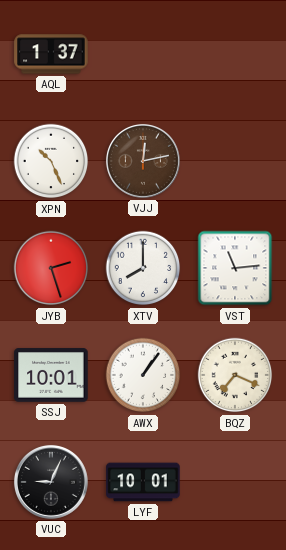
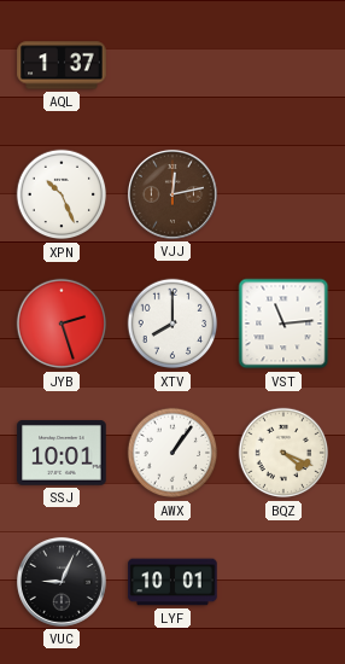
BQZ: 7:19 -> 4:19
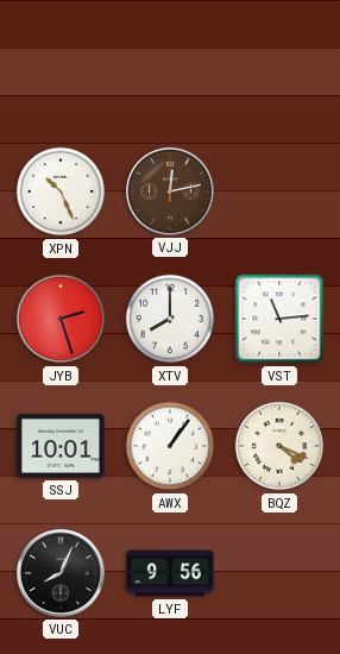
AQL: 1:37 -> none
VUC: 9:04 -> 8:04
LYF: 10:01 -> 9:56
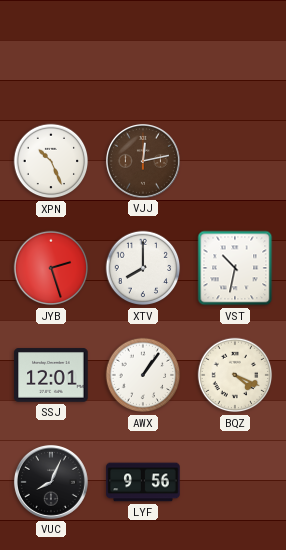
VST: 11:14 -> 10:32
SSJ: 10:01 -> 12:01
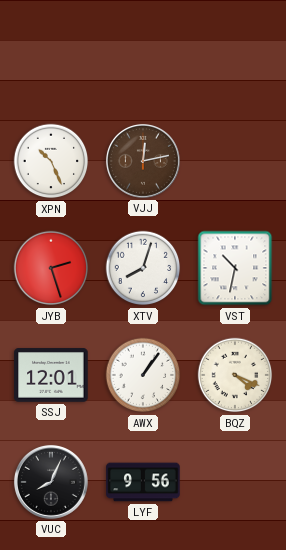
XTV: 8:00 -> 8:03
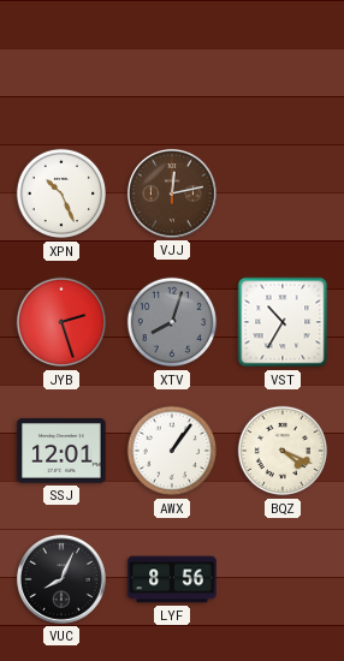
XTV dial: white -> grey
VST: 10:32 -> 10:35
LYF: 9:56 -> 8:56
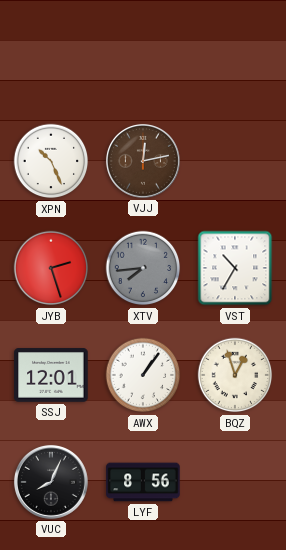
XTV: 8:03 -> 7:44
BQZ: 4:19 -> 12:57
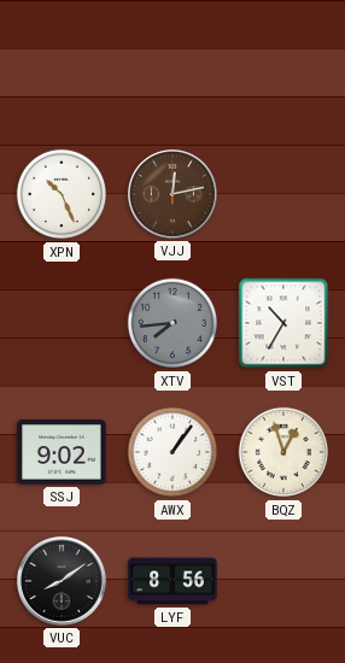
JYB: 2:27 -> none
SSJ: 12:01 -> 9:02
VUC: 8:04 -> 8:09
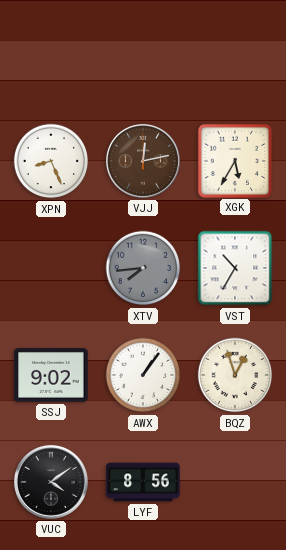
XPN: 10:26 -> 8:26
XGK: none -> 5:35
VUC: 8:09 -> 4:09
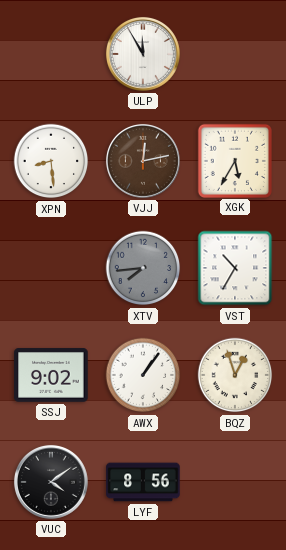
ULP: none -> 11:55
XPN: 8:26 -> 8:29
